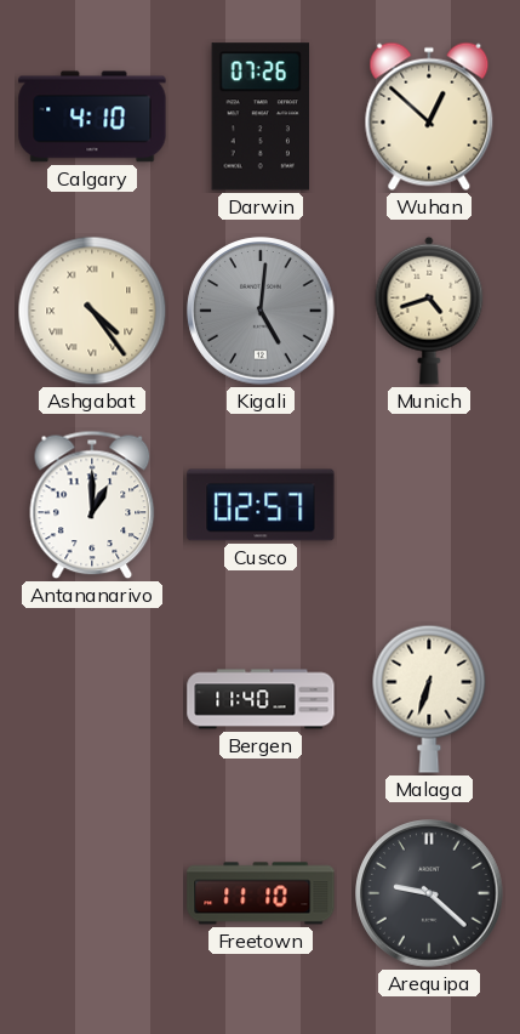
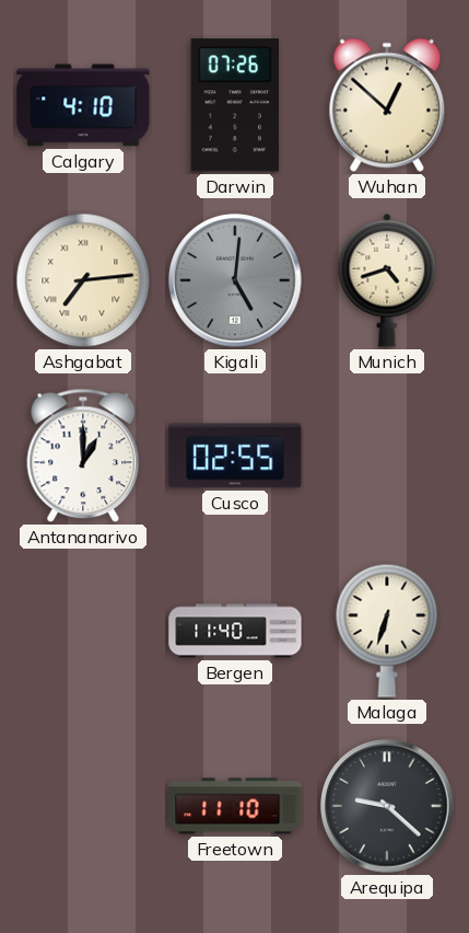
Ashgabat: 4:24 -> 7:14
Cusco: 02:57 -> 02:55
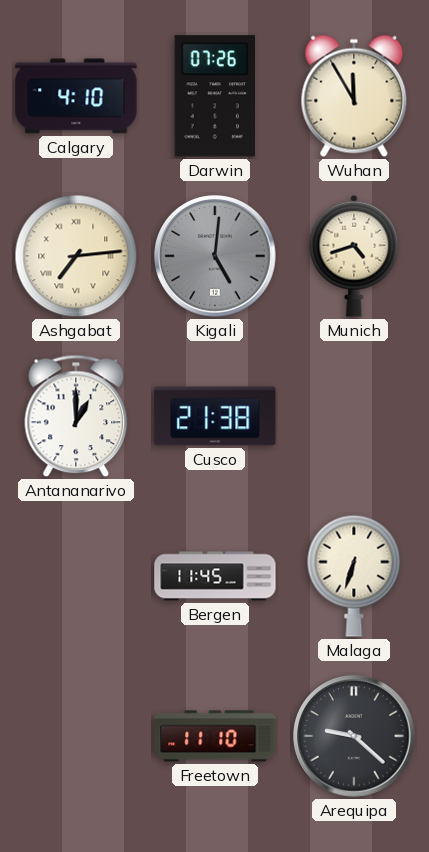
Wuhan: 12:52 -> 11:55
Cusco: 02:55 -> 21:38
Bergen: 11:40 -> 11:45
